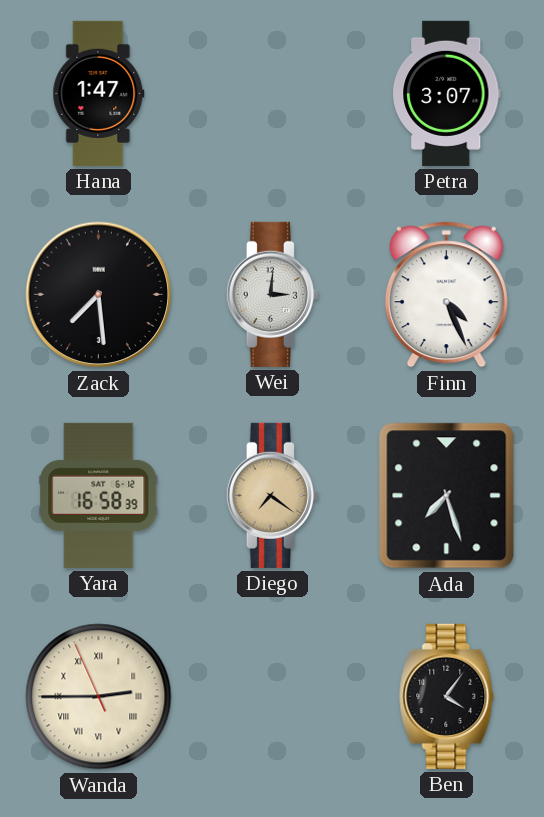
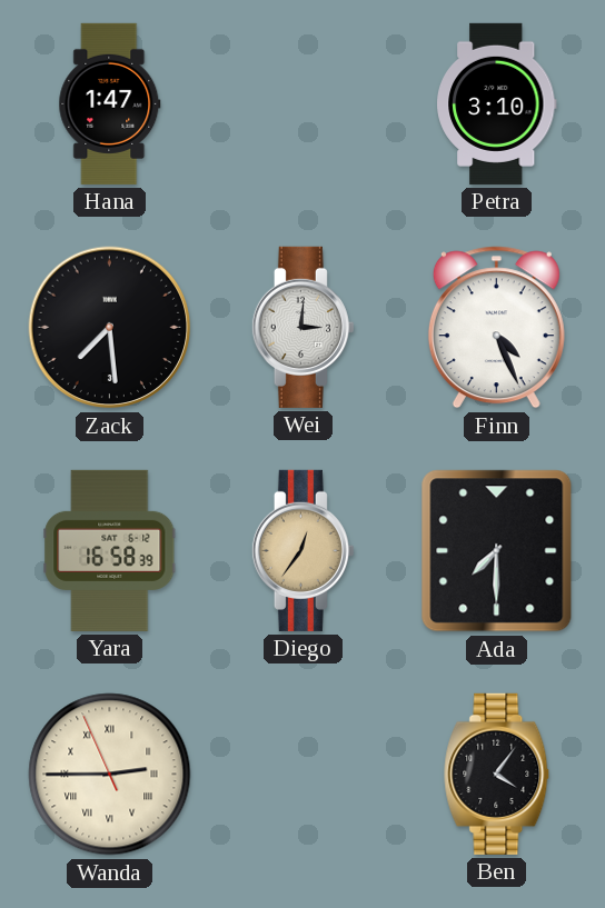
Petra: 3:07 -> 3:10
Diego: 7:21 -> 12:36
Ada: 7:27 -> 7:30
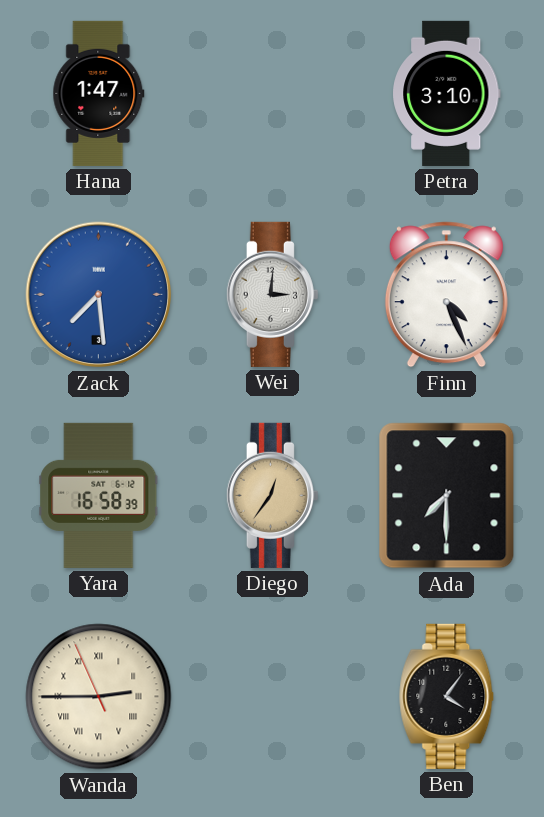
Zack dial: black -> blue
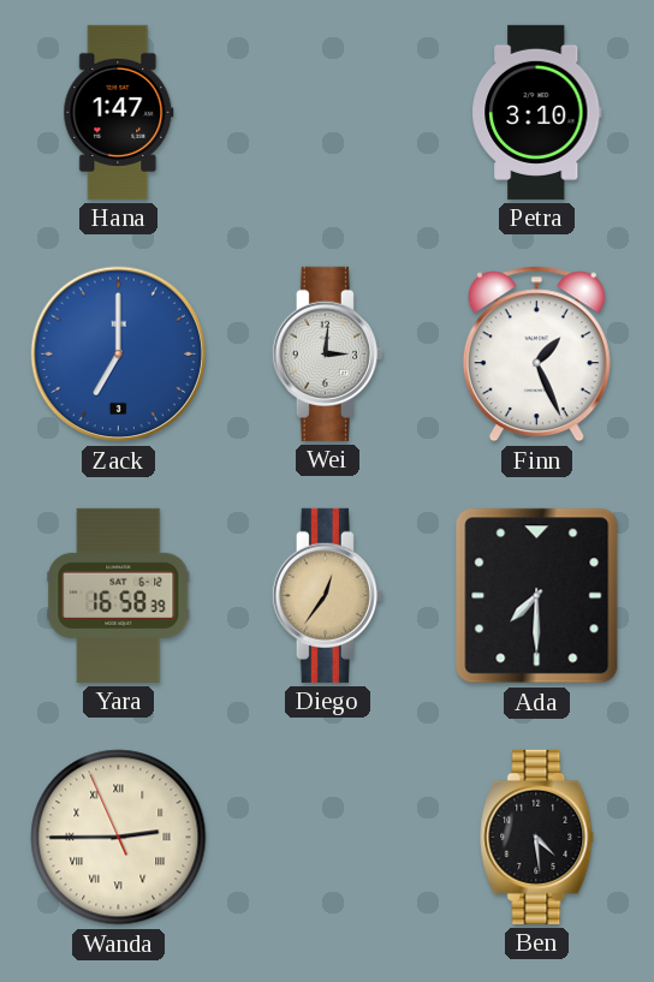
Zack: 7:29 -> 7:00
Finn: 4:26 -> 1:26
Ben: 4:06 -> 4:29
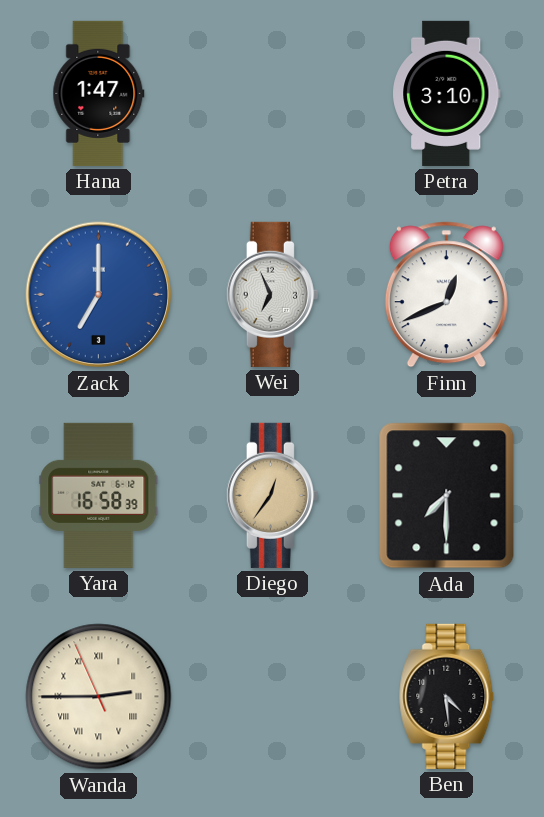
Wei: 3:01 -> 6:56
Finn: 1:26 -> 12:41
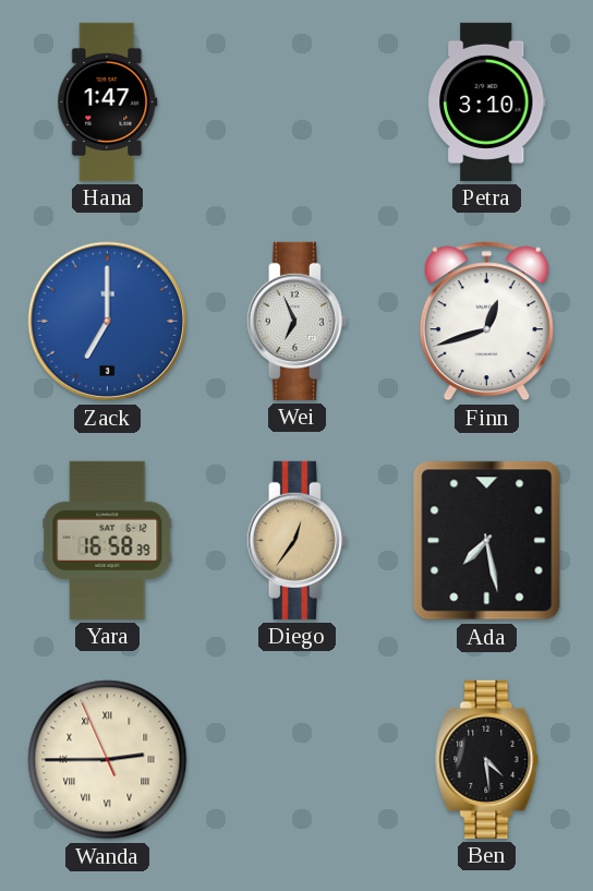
Finn: 12:41 -> 12:42
Ada: 7:30 -> 7:28
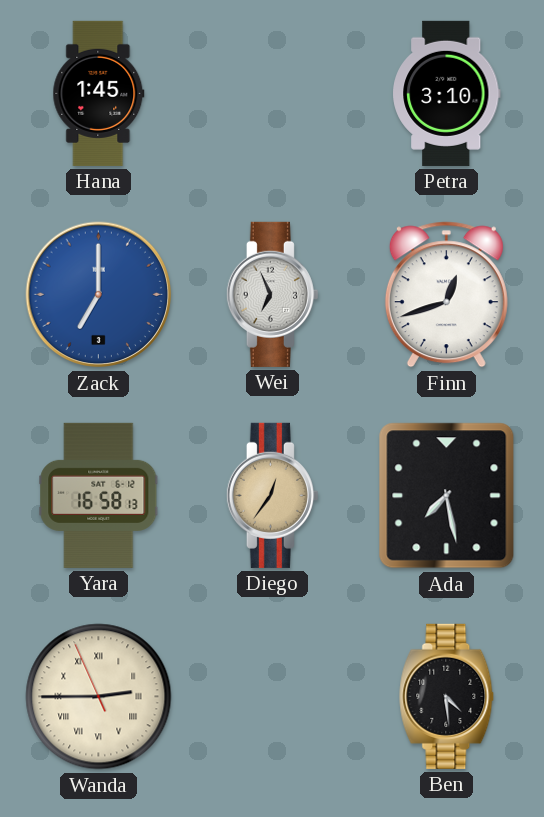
Hana: 1:47 -> 1:45
Yara: 16:58:39 -> 16:58:13
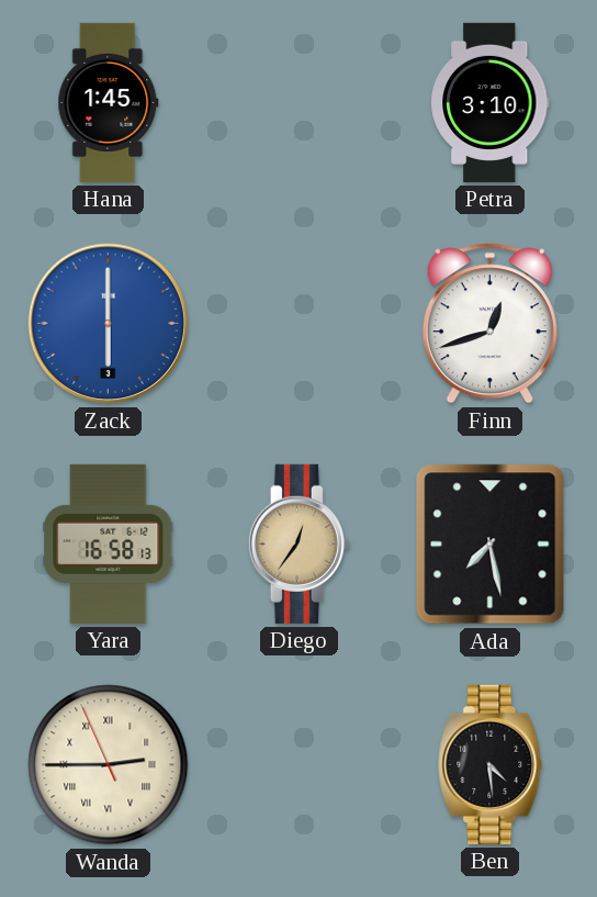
Zack: 7:00 -> 6:00
Wei: 6:56 -> none
